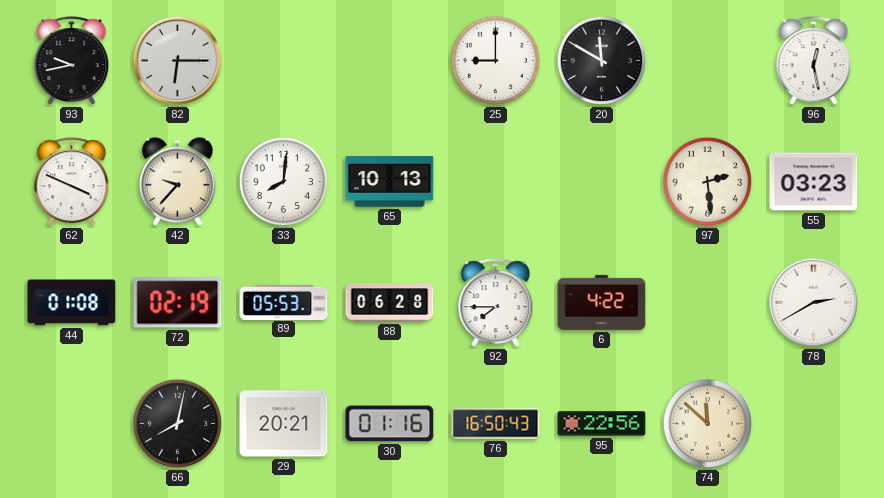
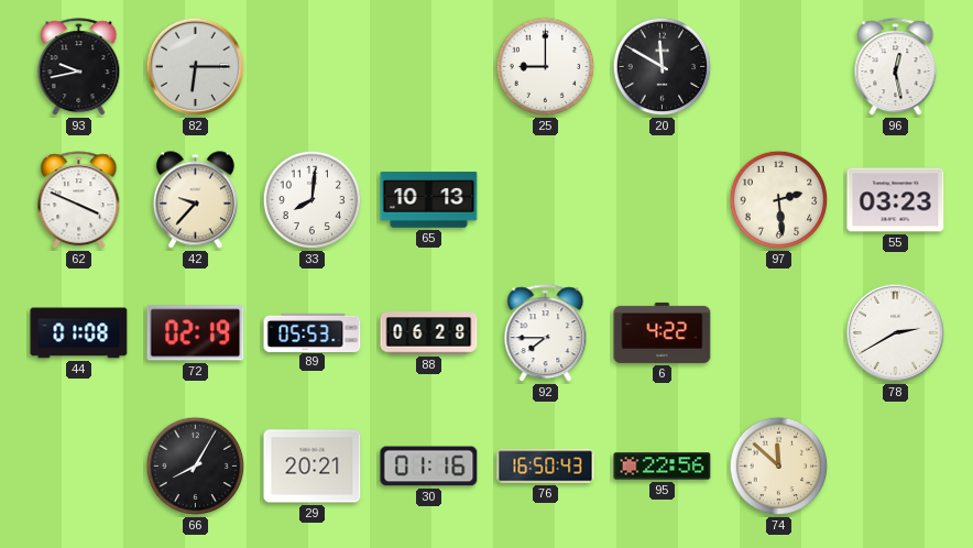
66: 8:02 -> 8:05
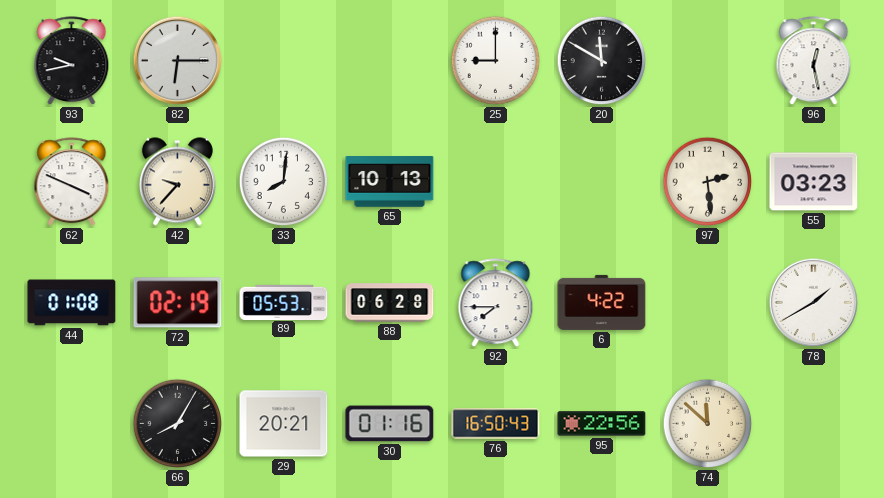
78: 2:40 -> 1:40
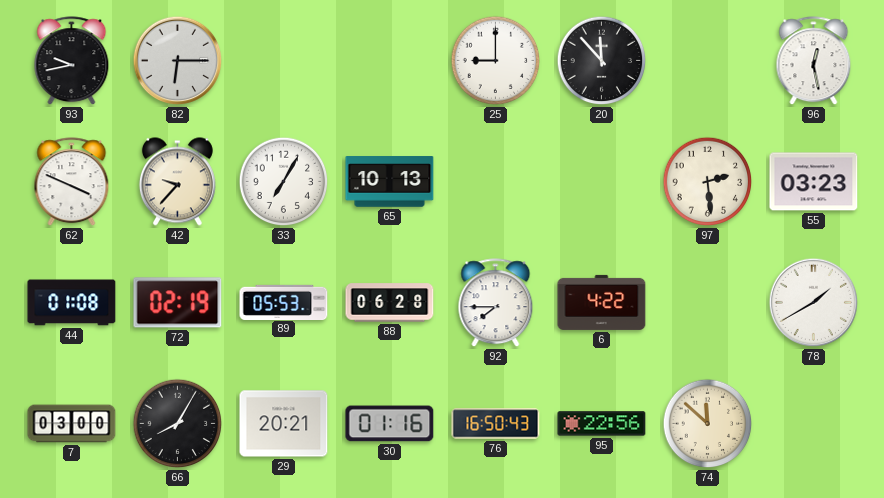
20: 11:50 -> 11:53
33: 8:01 -> 7:05
7: none -> 03:00
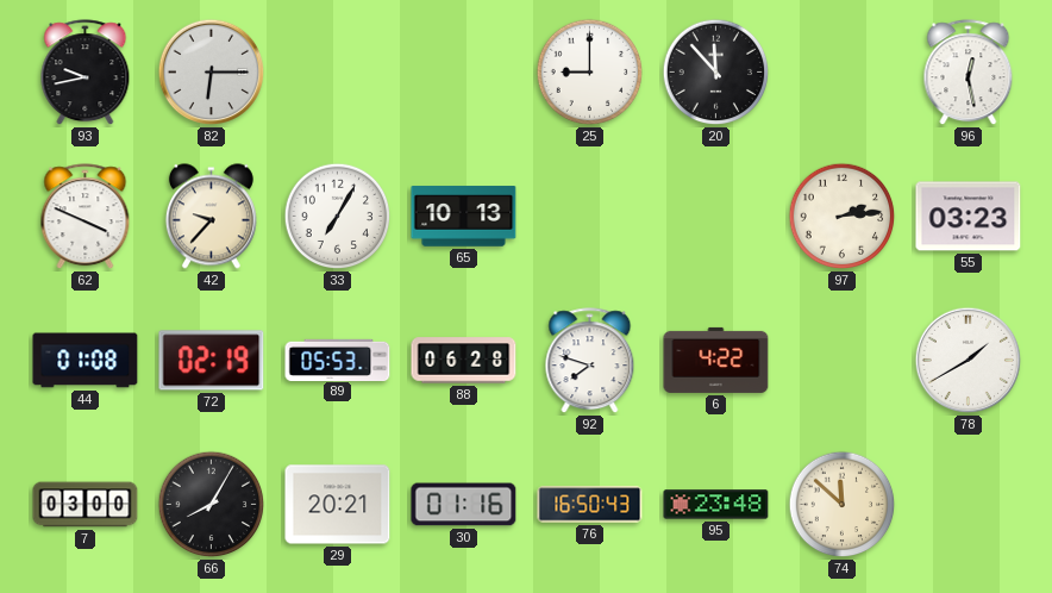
97: 2:29 -> 2:14
92: 7:45 -> 7:48
95: 22:56 -> 23:48
